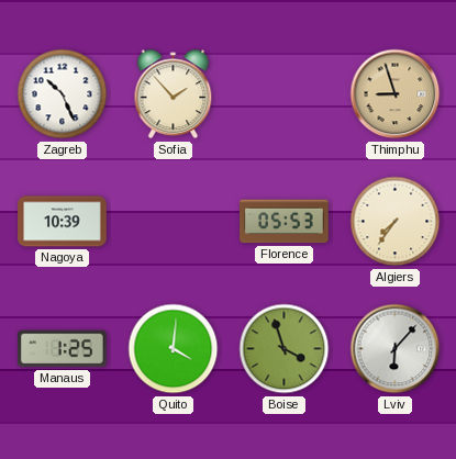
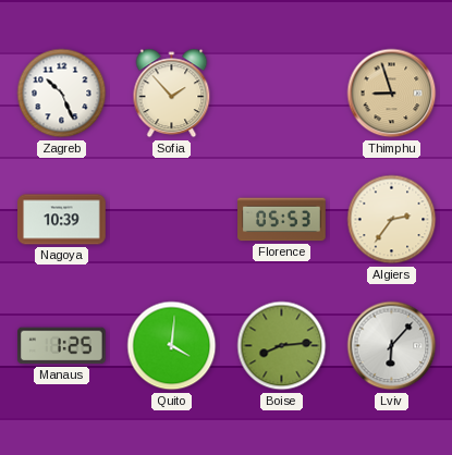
Algiers: 7:36 -> 2:36
Boise: 3:57 -> 8:14
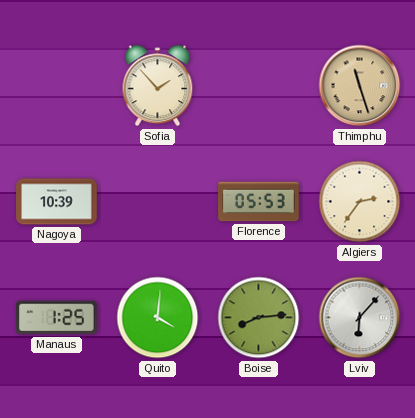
Zagreb: 10:26 -> none
Thimphu: 8:57 -> 11:27
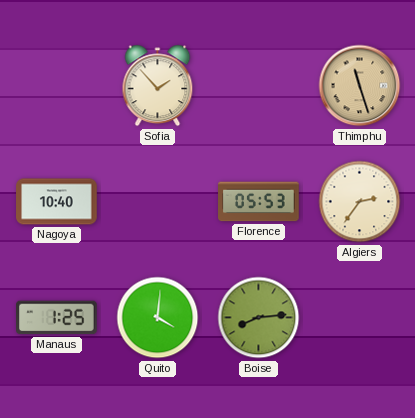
Nagoya: 10:39 -> 10:40
Lviv: 6:07 -> none
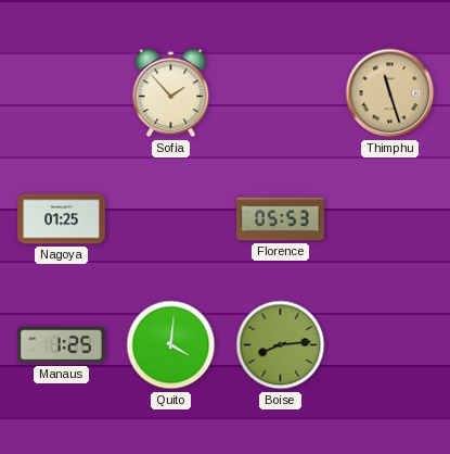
Nagoya: 10:40 -> 01:25
Algiers: 2:36 -> none
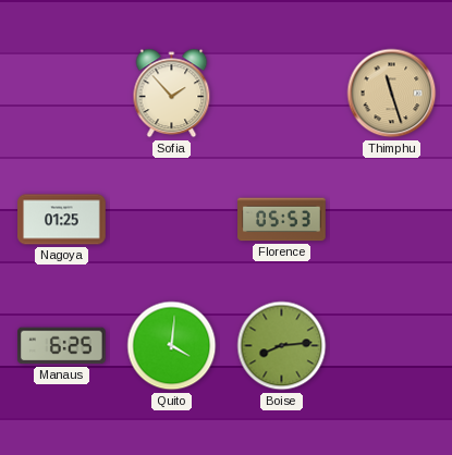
Manaus: 1:25 -> 6:25
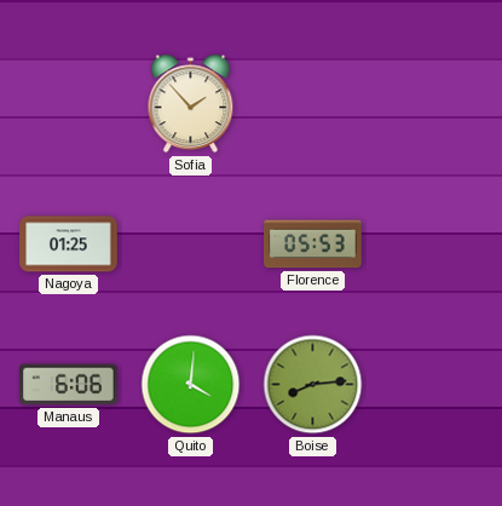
Thimphu: 11:27 -> none
Manaus: 6:25 -> 6:06
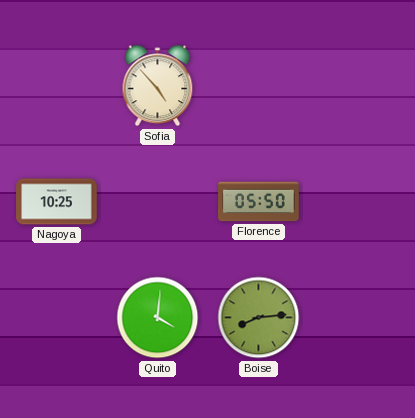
Sofia: 1:53 -> 4:53
Nagoya: 01:25 -> 10:25
Florence: 05:53 -> 05:50
Manaus: 6:06 -> none
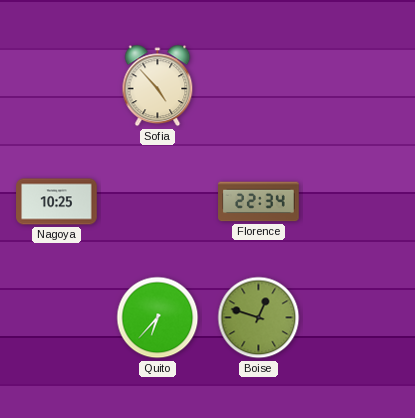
Florence: 05:50 -> 22:34
Quito: 4:01 -> 6:37
Boise: 8:14 -> 12:48
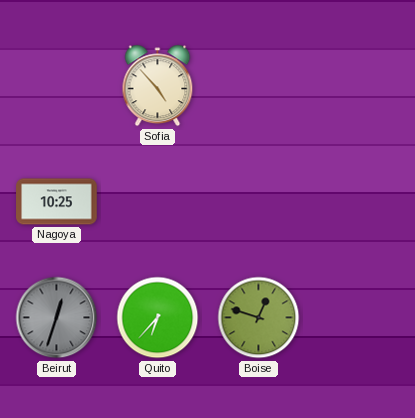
Florence: 22:34 -> none
Beirut: none -> 12:33
